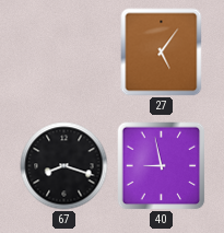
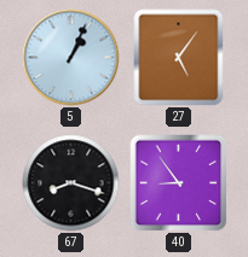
5: none -> 1:04
40: 8:58 -> 8:54
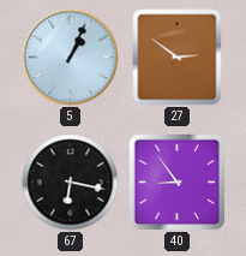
27: 5:06 -> 2:51
67: 8:18 -> 6:17
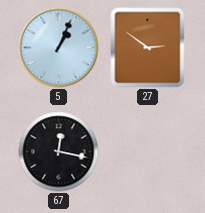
67: 6:17 -> 12:17
40: 8:54 -> none
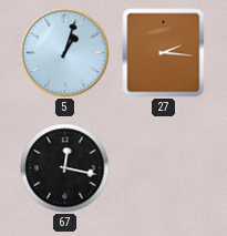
5: 1:04 -> 1:03
27: 2:51 -> 2:16
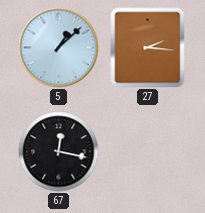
5: 1:03 -> 1:08
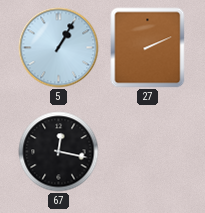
5: 1:08 -> 1:05
27: 2:16 -> 2:11
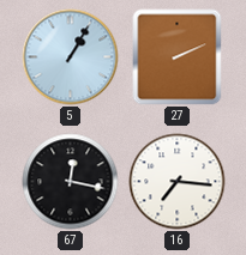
16: none -> 7:16
